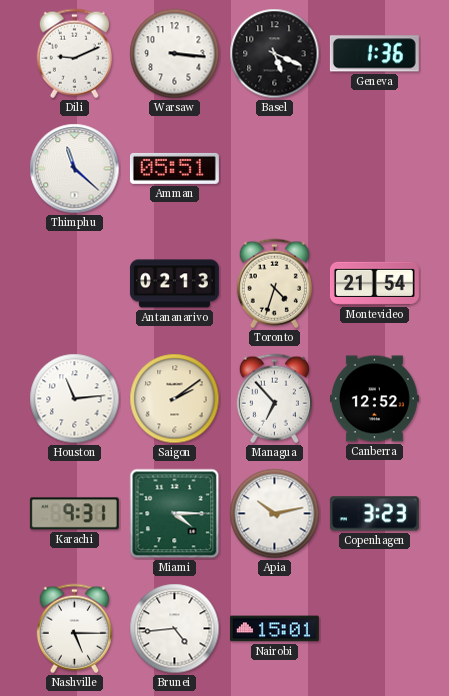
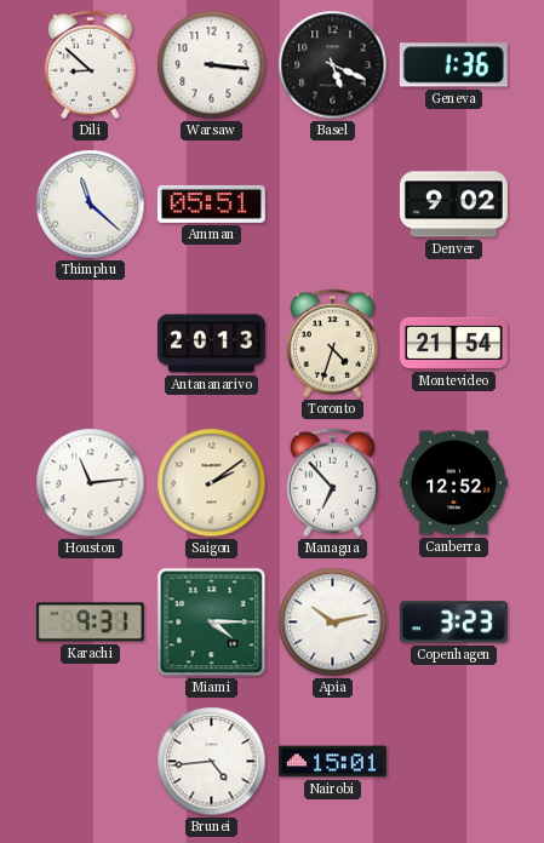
Dili: 9:11 -> 8:52
Denver: none -> 9:02
Antananarivo: 02:13 -> 20:13
Nashville: 5:15 -> none
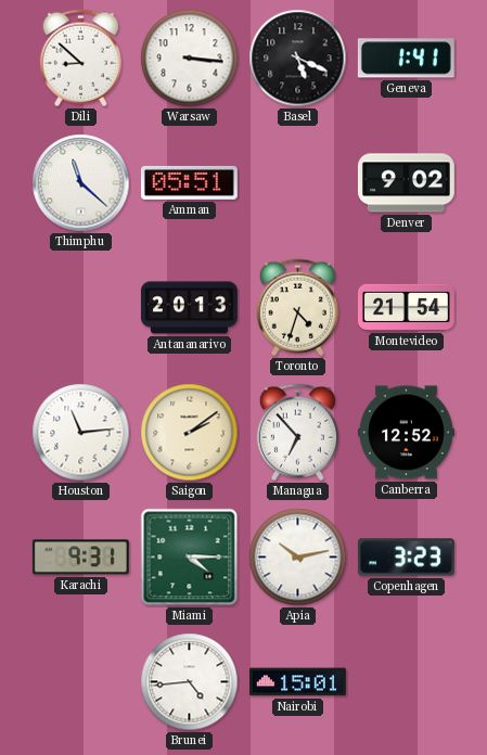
Geneva: 1:36 -> 1:41
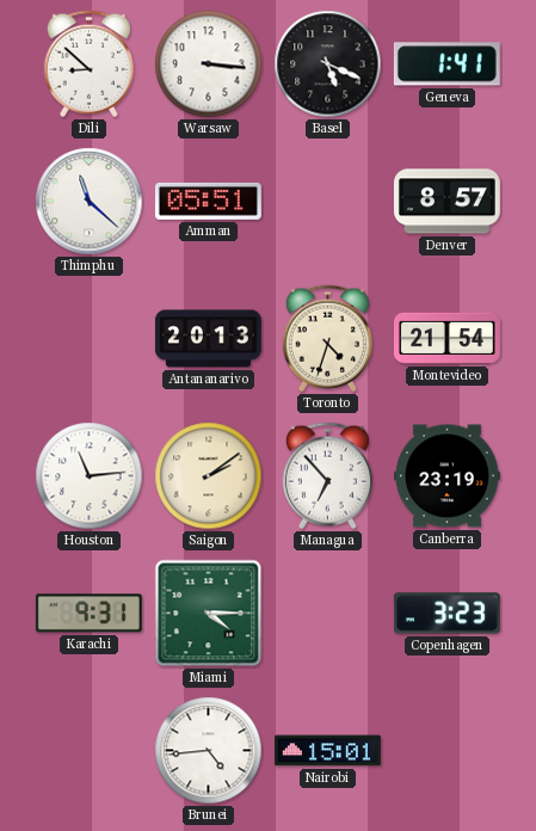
Denver: 9:02 -> 8:57
Canberra: 12:52 -> 23:19
Apia: 10:13 -> none
